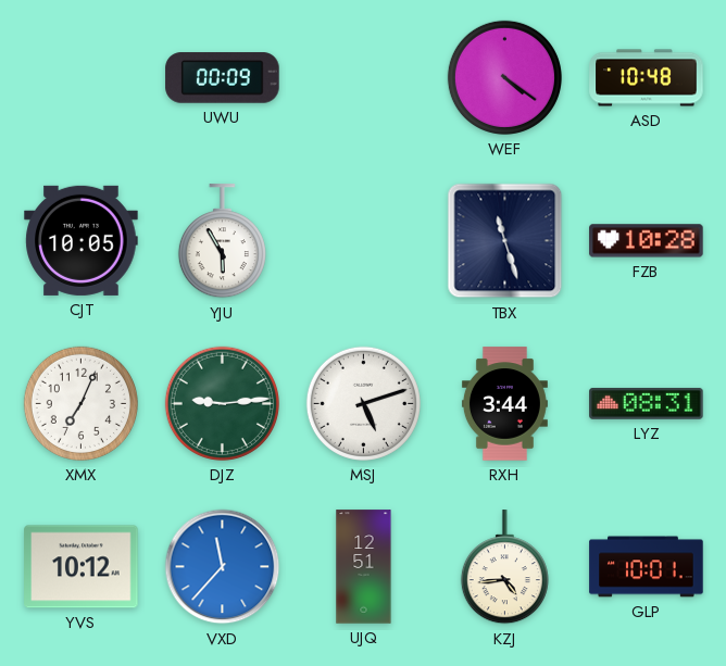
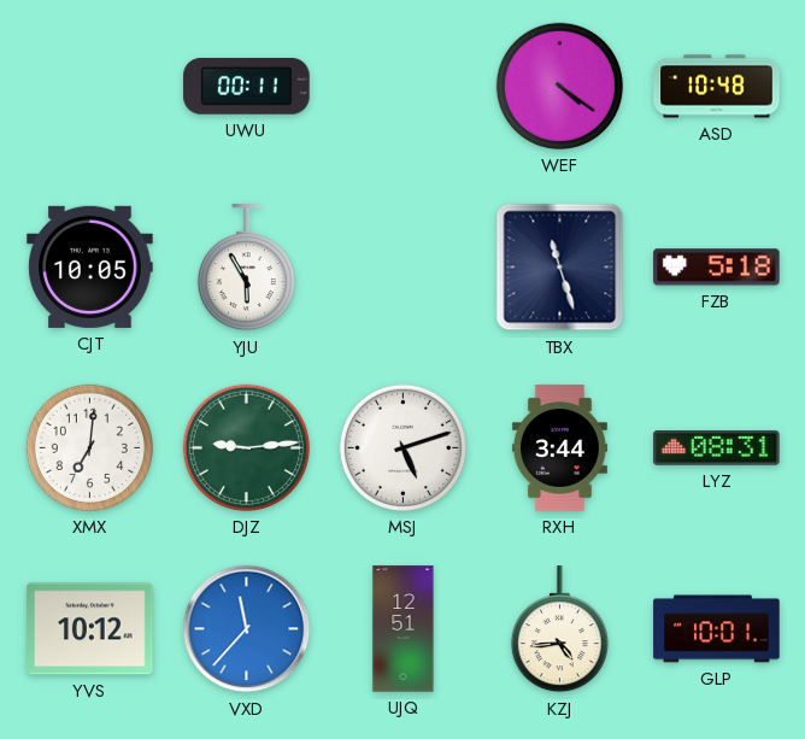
UWU: 00:09 -> 00:11
FZB: 10:28 -> 5:18
XMX: 7:04 -> 7:01
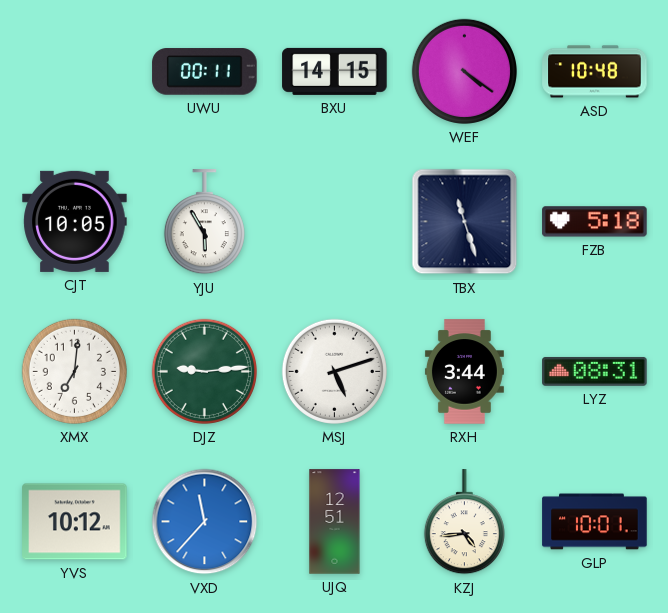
BXU: none -> 14:15
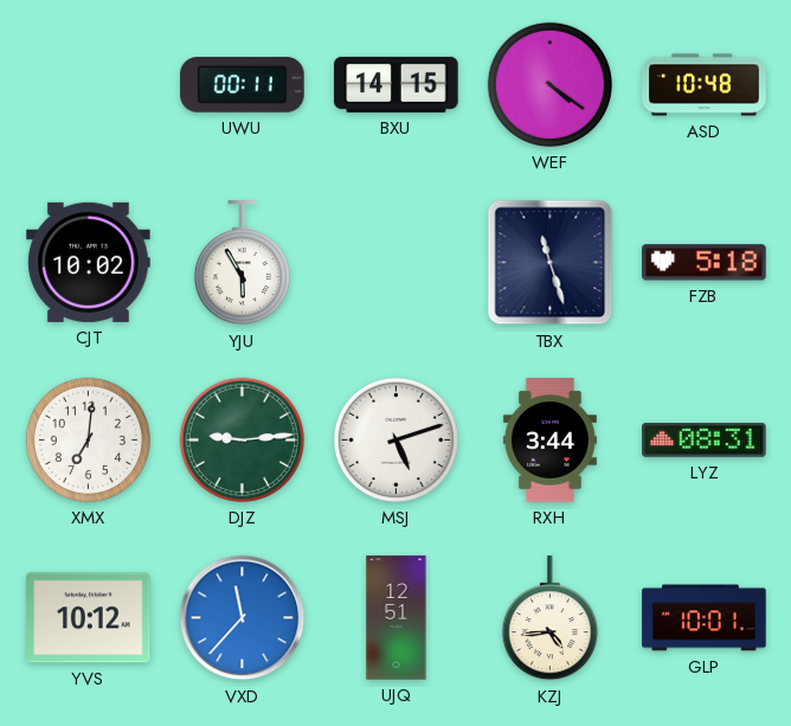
CJT: 10:05 -> 10:02
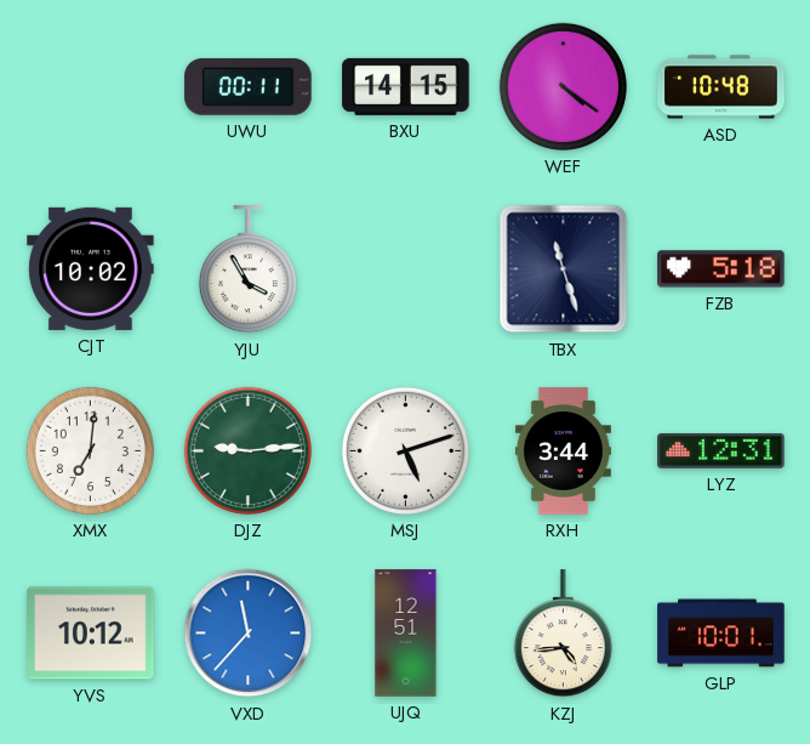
YJU: 5:55 -> 3:55
LYZ: 08:31 -> 12:31
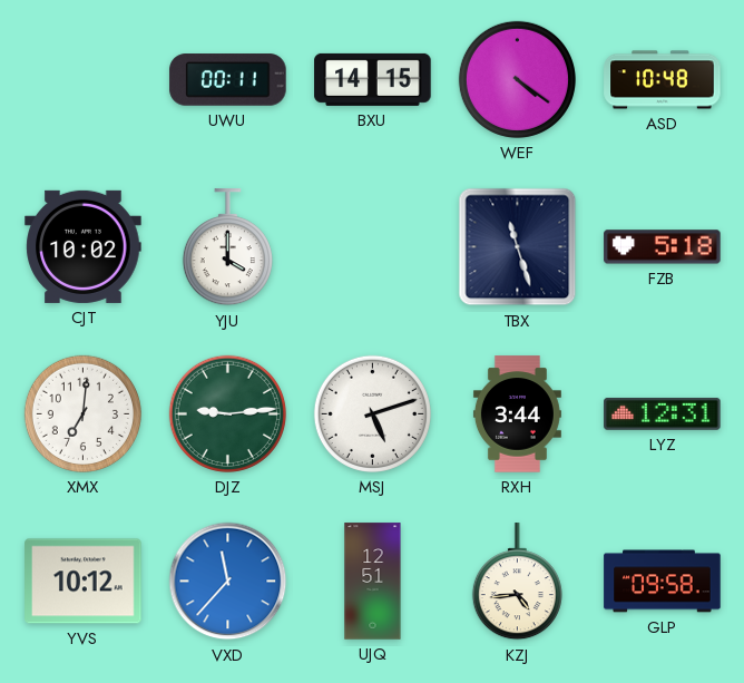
YJU: 3:55 -> 4:00
GLP: 10:01 -> 09:58
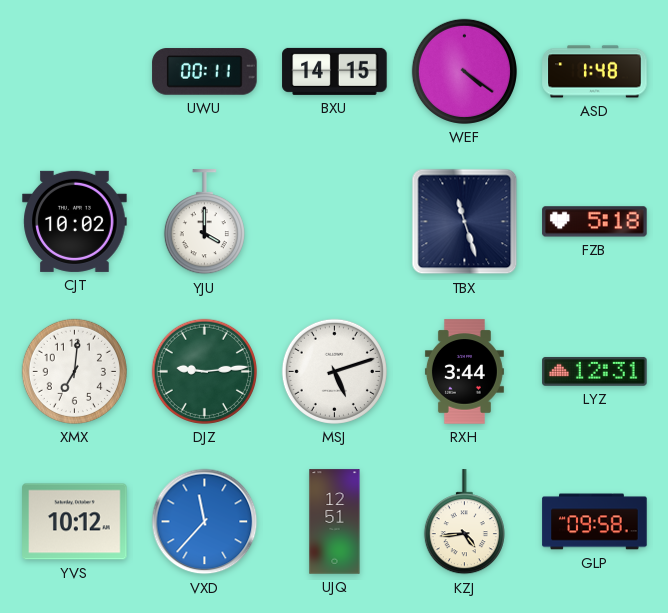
ASD: 10:48 -> 1:48
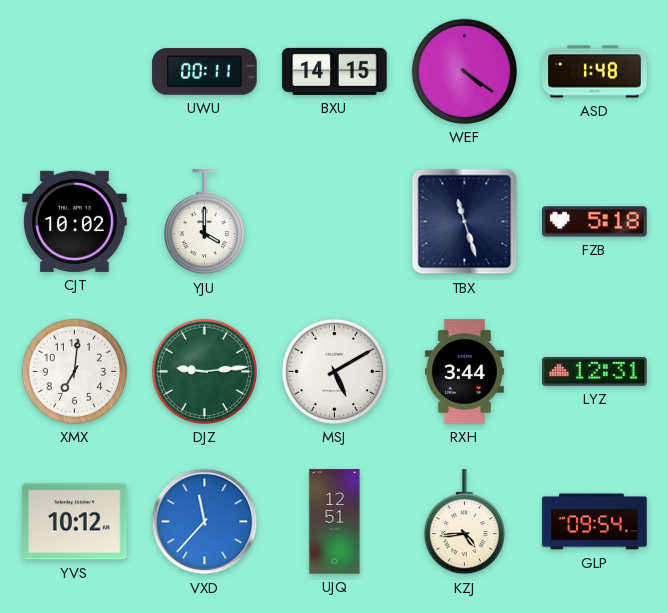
MSJ: 5:12 -> 5:10
GLP: 09:58 -> 09:54
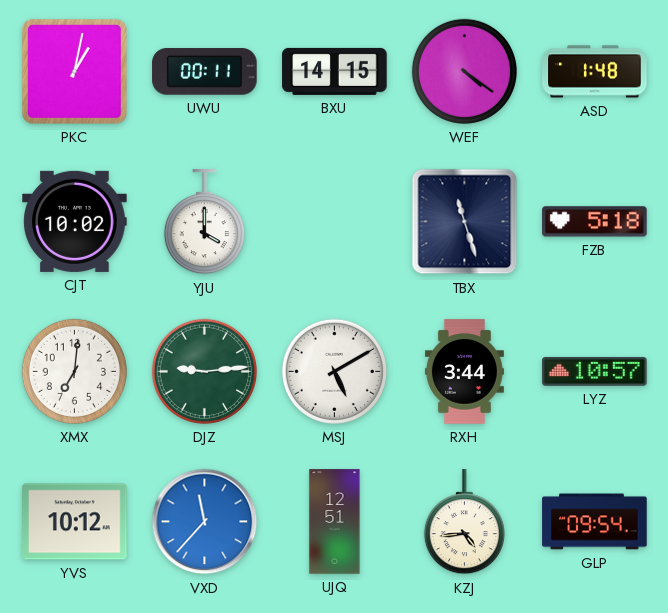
PKC: none -> 1:02
LYZ: 12:31 -> 10:57
